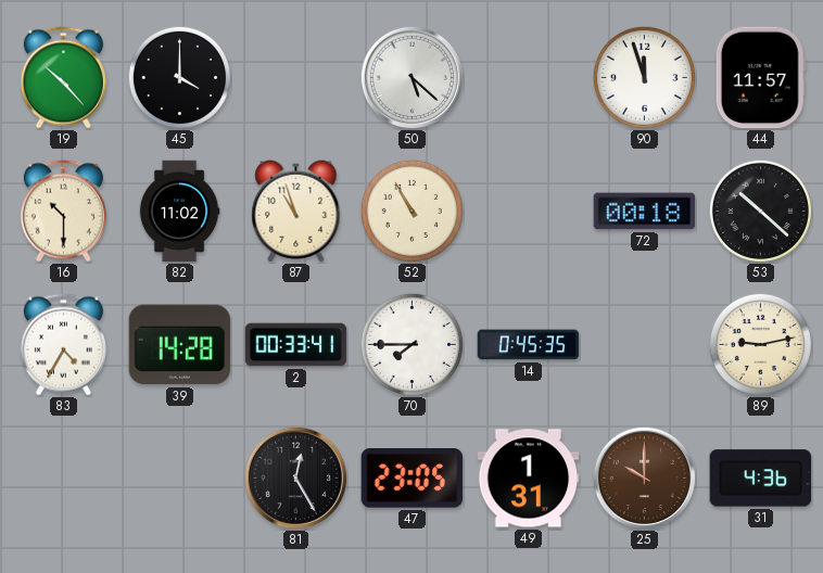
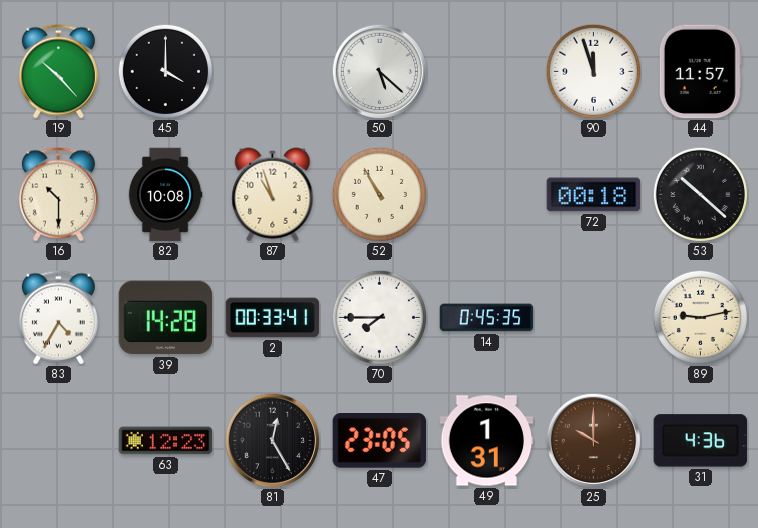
82: 11:02 -> 10:08
63: none -> 12:23
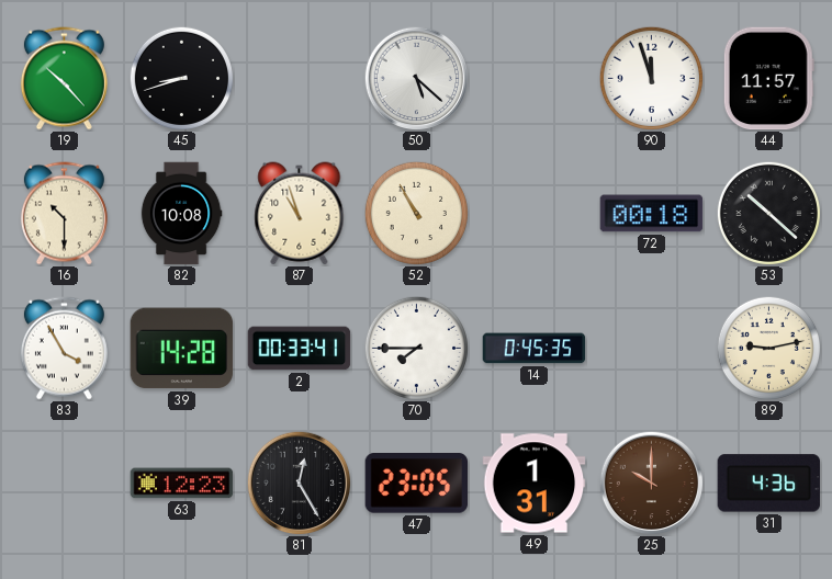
45: 4:00 -> 8:42
83: 4:35 -> 3:55
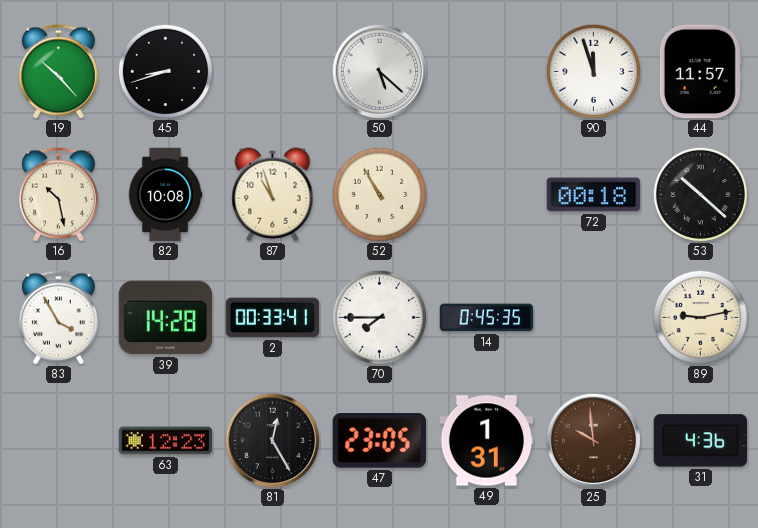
16: 10:30 -> 10:28
25: 10:00 -> 9:59
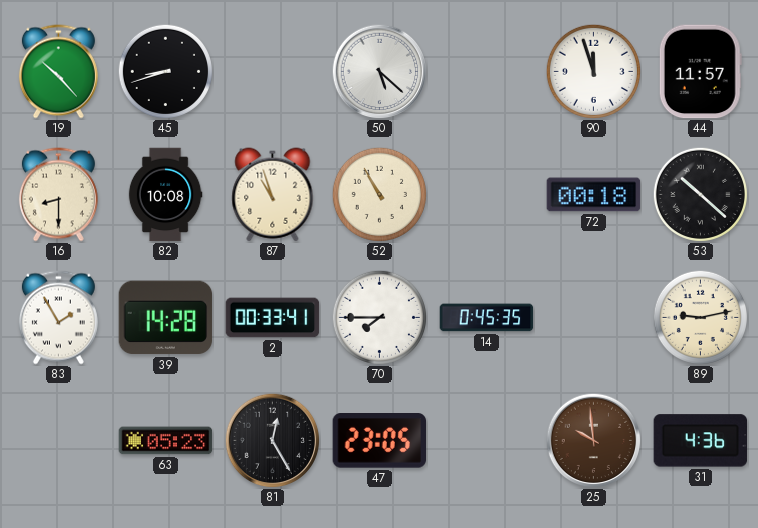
16: 10:28 -> 8:30
83: 3:55 -> 1:55
63: 12:23 -> 05:23
49: 1:31 -> none
